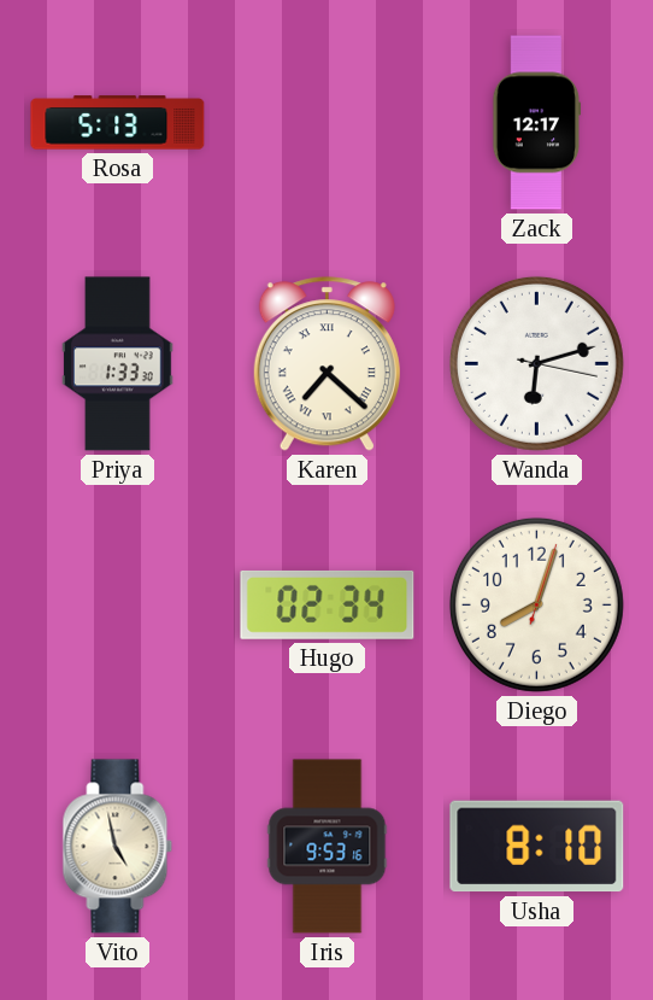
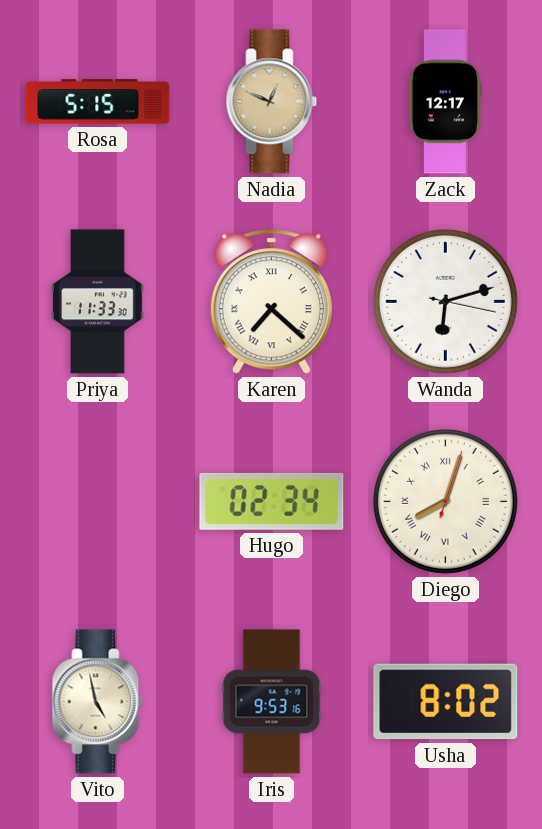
Rosa: 5:13 -> 5:15
Nadia: none -> 12:49
Priya: 1:33 -> 11:33
Diego numerals: Arabic -> Roman
Usha: 8:10 -> 8:02
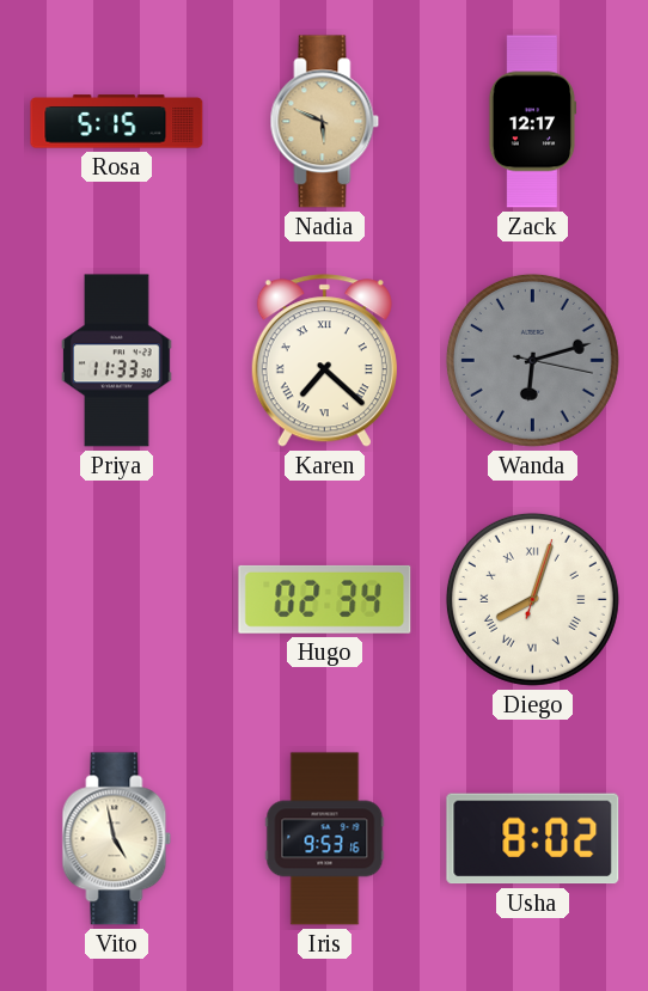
Nadia: 12:49 -> 5:49
Wanda dial: white -> grey
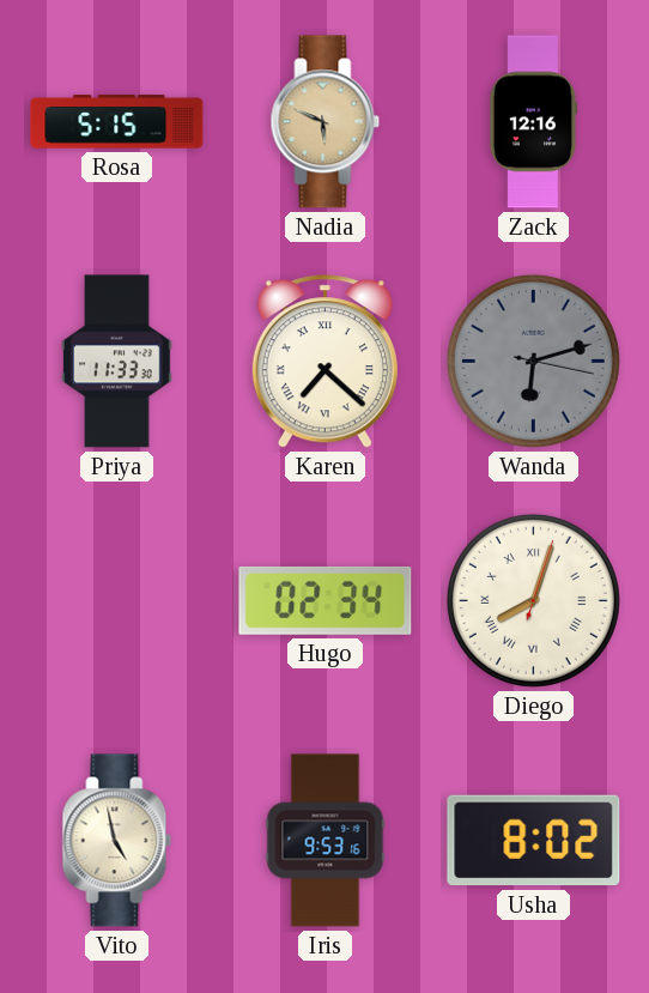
Zack: 12:17 -> 12:16
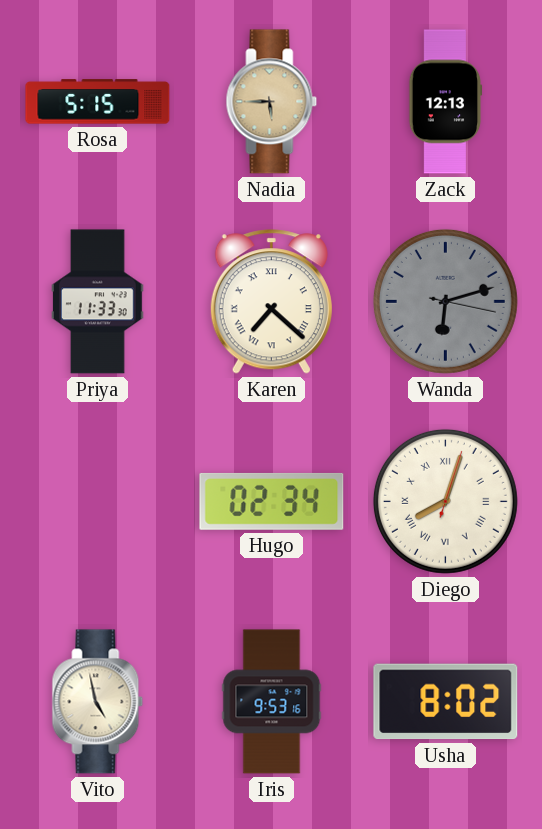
Nadia: 5:49 -> 5:45
Zack: 12:16 -> 12:13
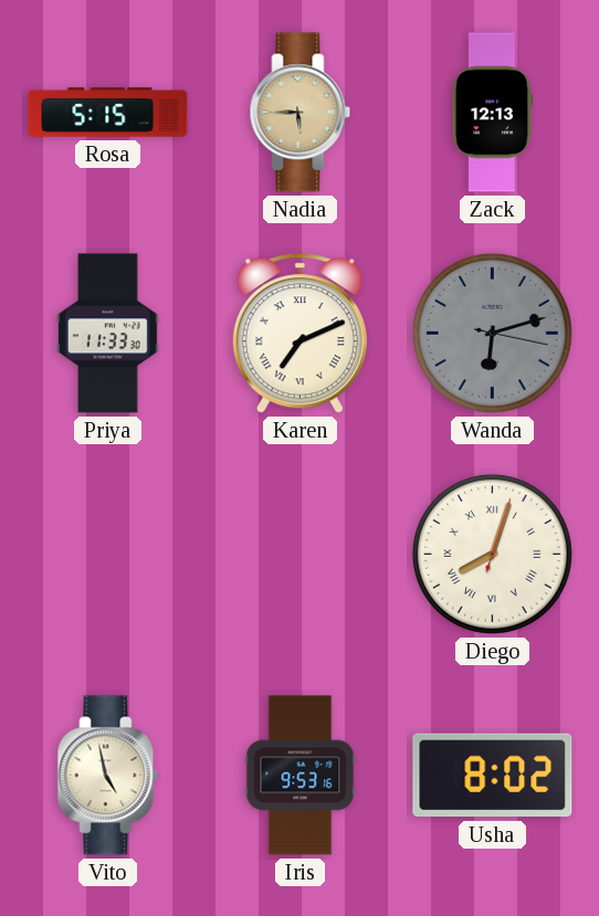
Karen: 7:22 -> 7:11
Hugo: 02:34 -> none
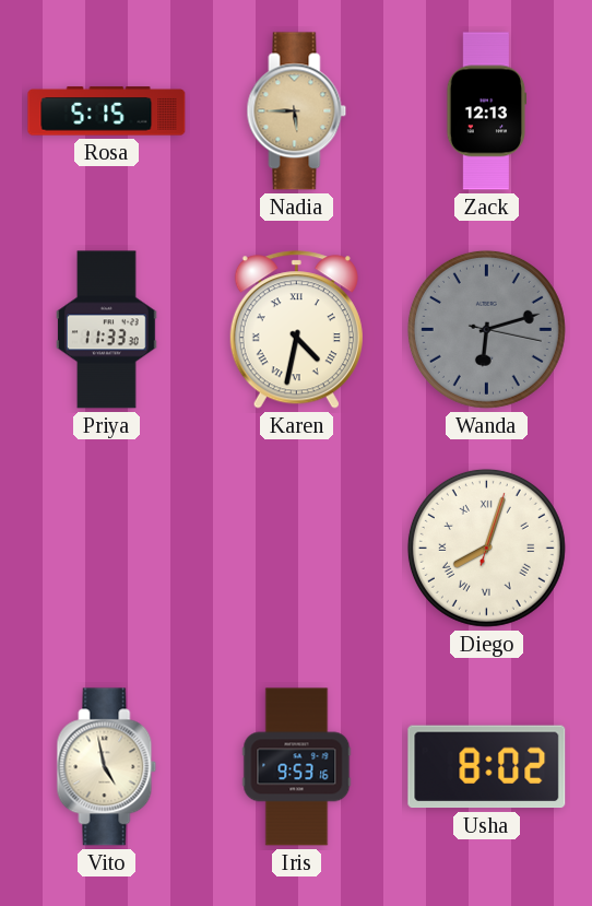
Karen: 7:11 -> 4:32
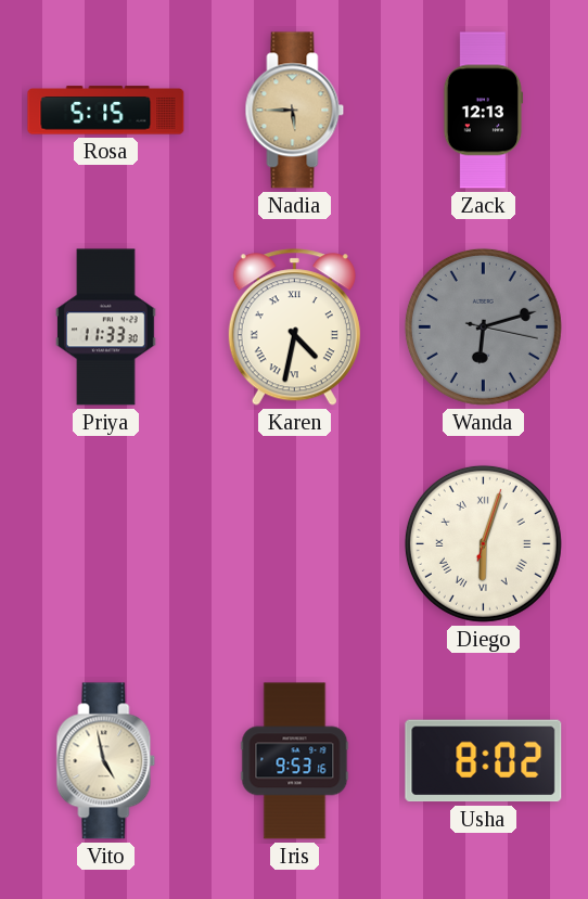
Diego: 8:03 -> 6:03
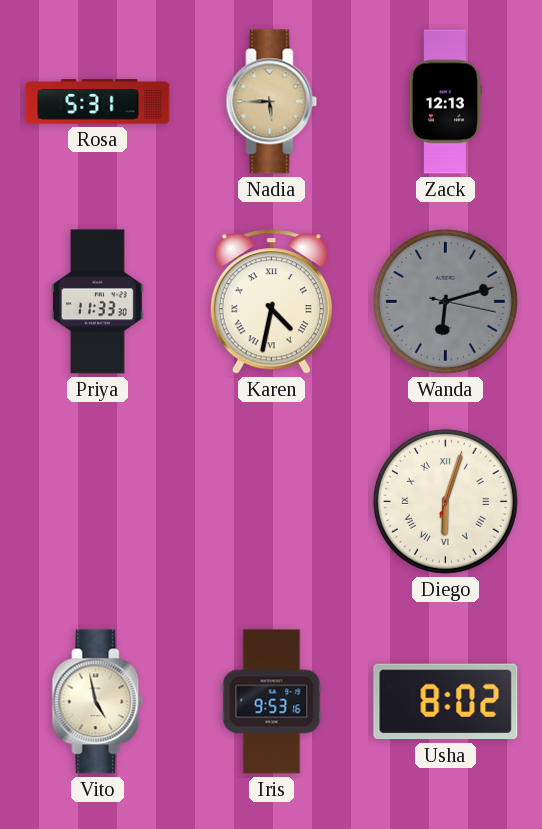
Rosa: 5:15 -> 5:31
